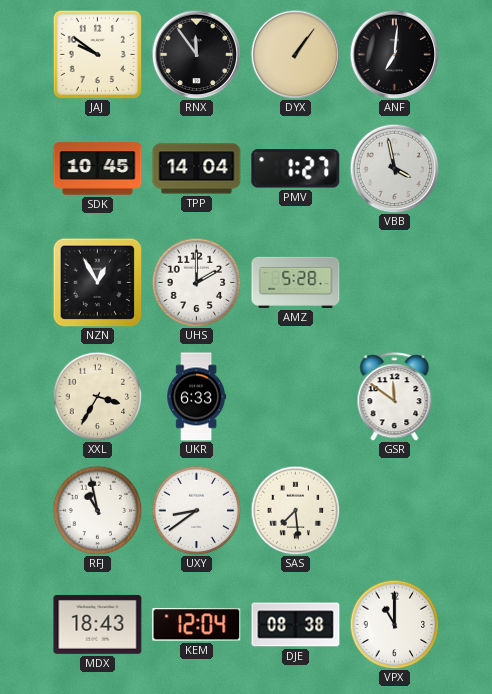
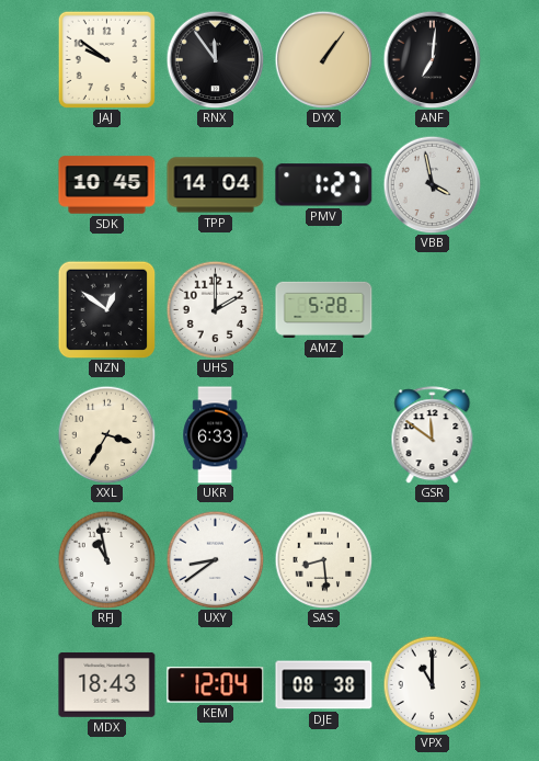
NZN: 12:55 -> 12:51
SAS: 7:29 -> 8:29
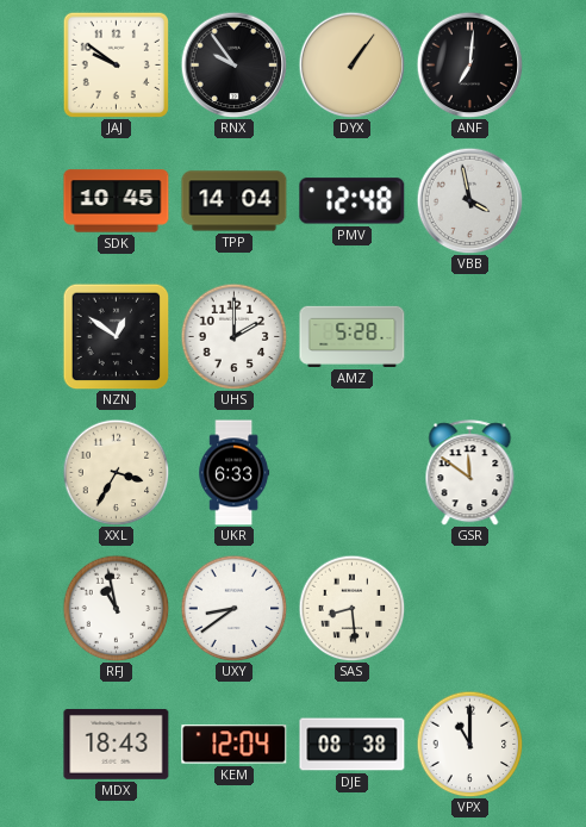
RNX: 11:54 -> 9:54
PMV: 1:27 -> 12:48
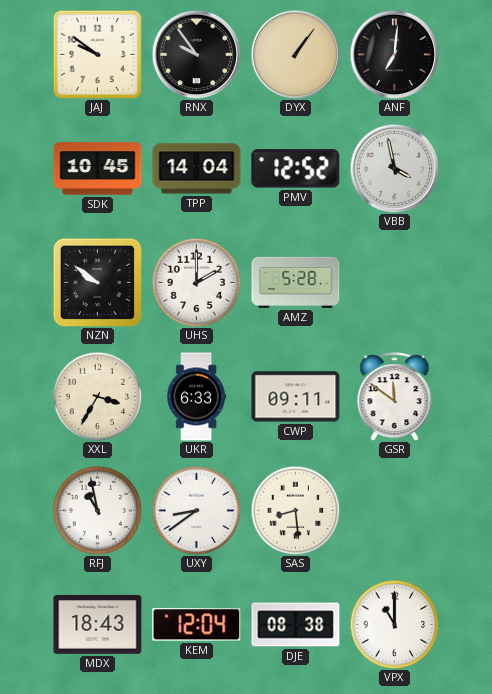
PMV: 12:48 -> 12:52
NZN: 12:51 -> 9:51
CWP: none -> 09:11
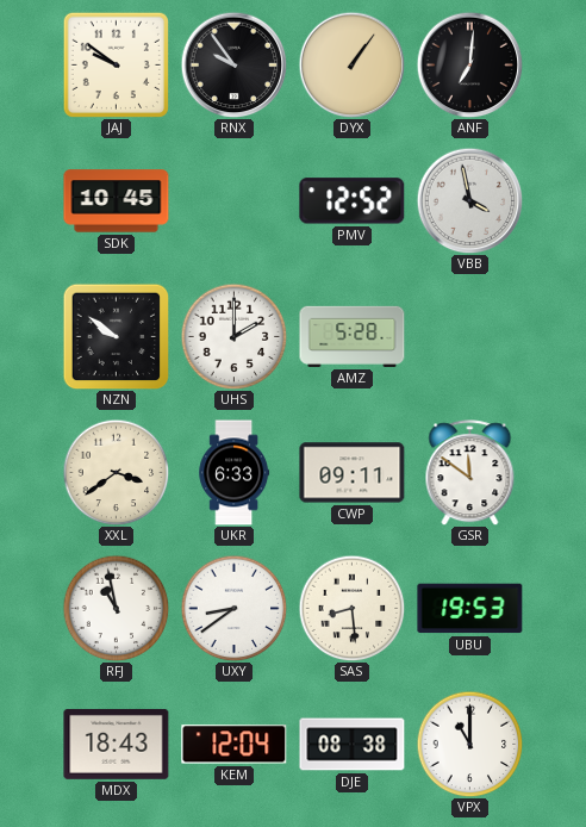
TPP: 14:04 -> none
XXL: 3:35 -> 3:39
UBU: none -> 19:53
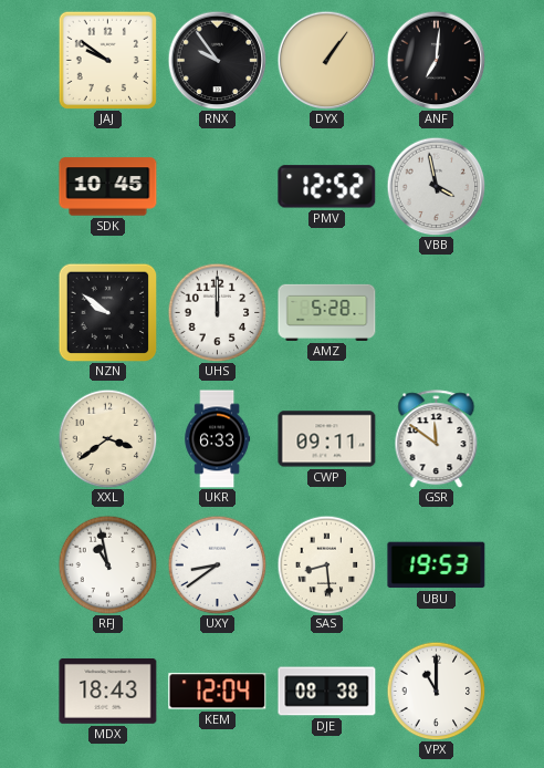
UHS: 2:00 -> 12:00
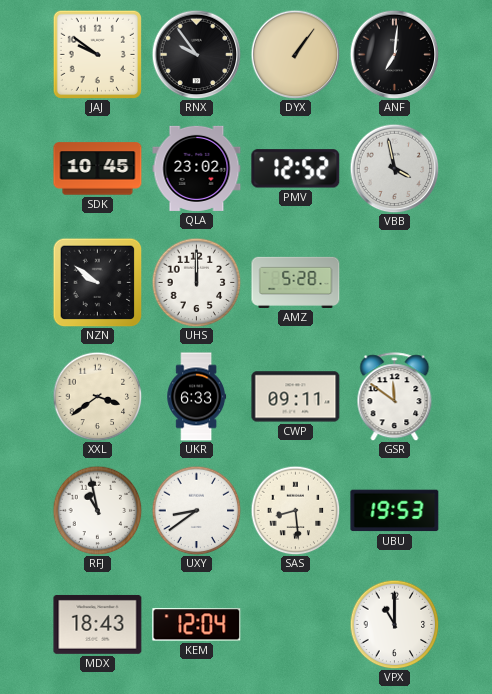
QLA: none -> 23:02
DJE: 08:38 -> none
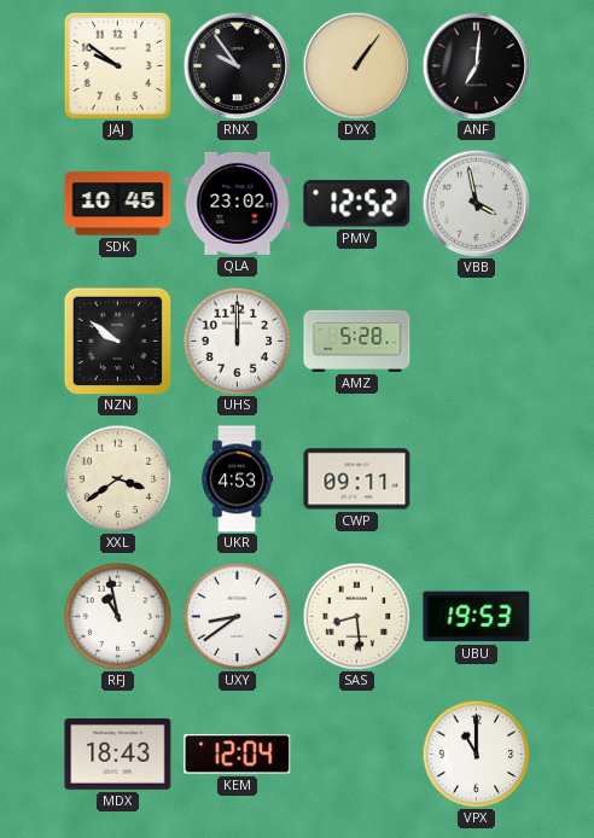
UKR: 6:33 -> 4:53
GSR: 11:51 -> none
